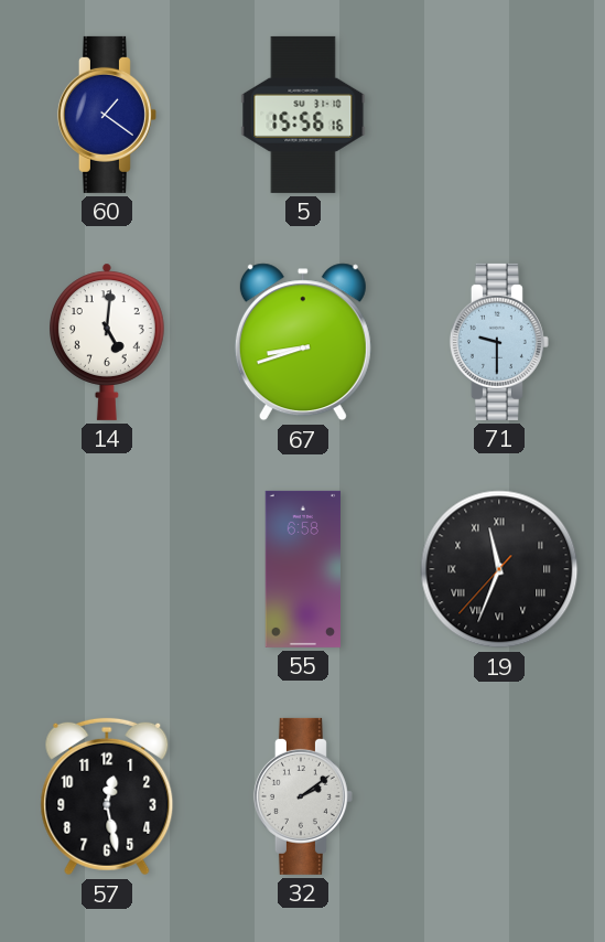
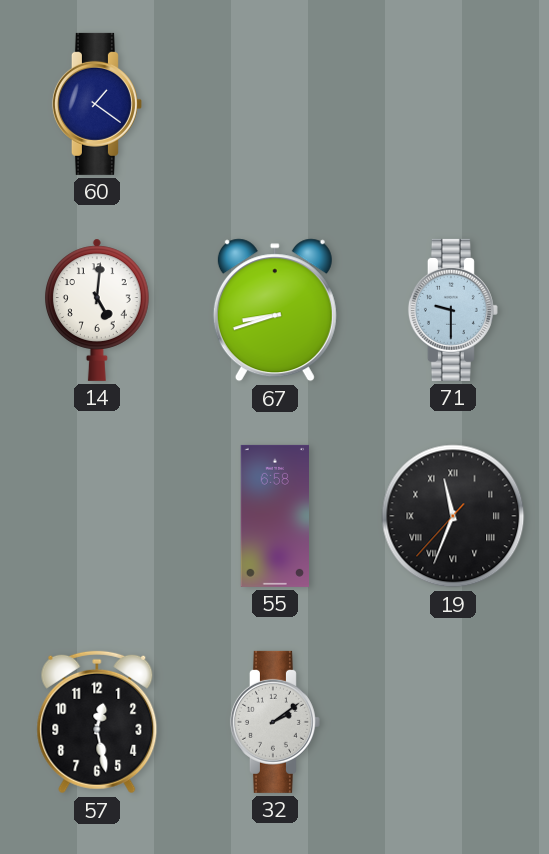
5: 15:56 -> none
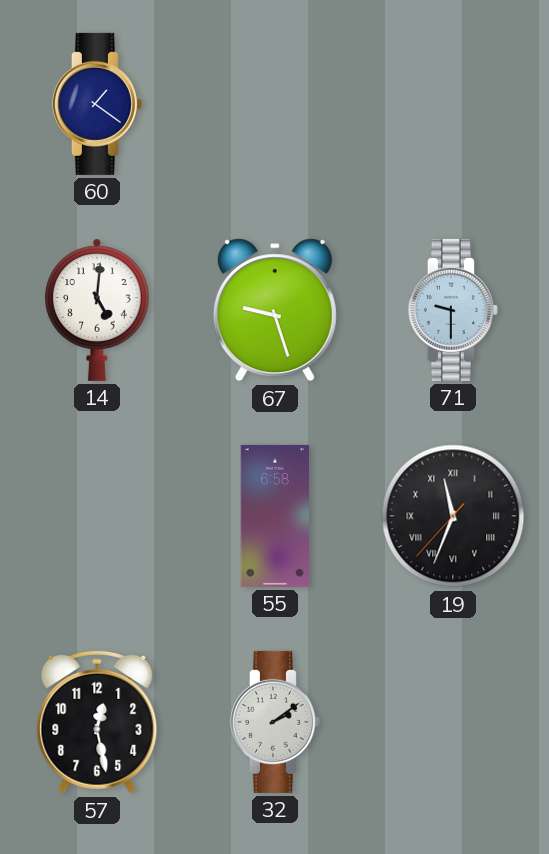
67: 8:42 -> 9:27
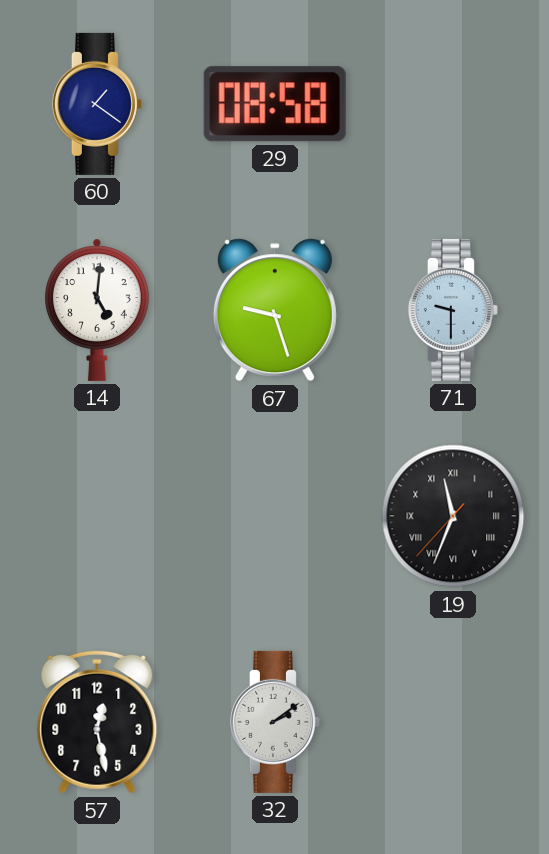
29: none -> 08:58
55: 6:58 -> none
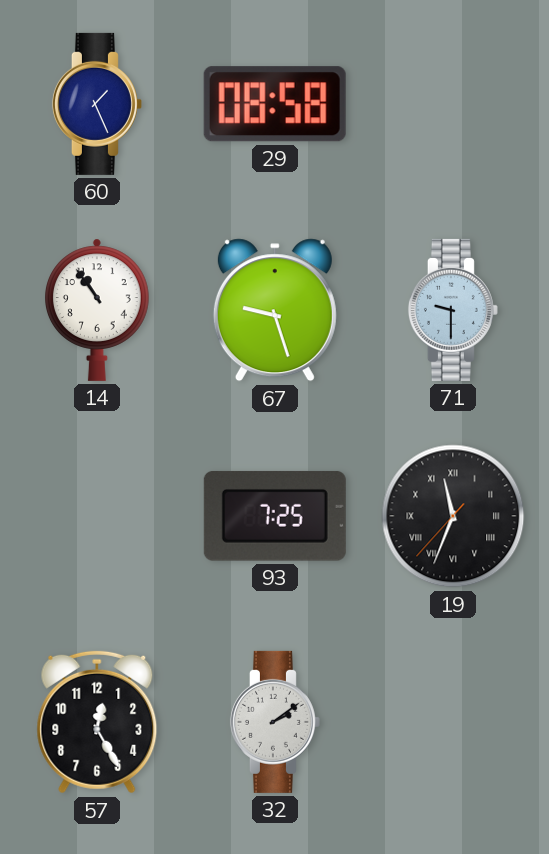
60: 1:21 -> 1:26
14: 5:01 -> 10:54
93: none -> 7:25
57: 12:28 -> 12:25
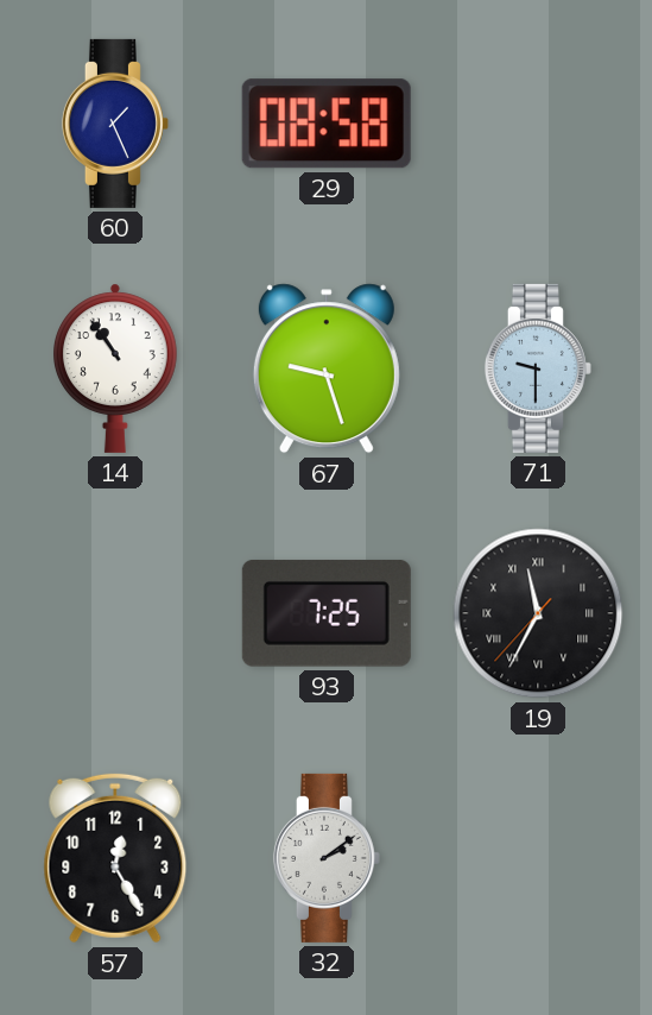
19: 11:33 -> 11:34
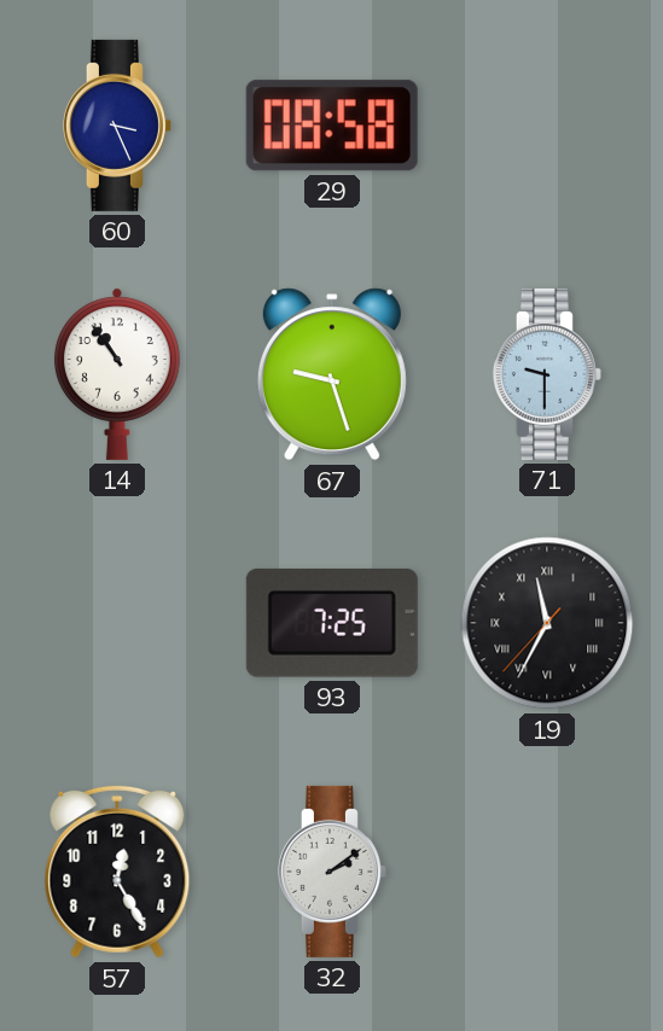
60: 1:26 -> 3:26
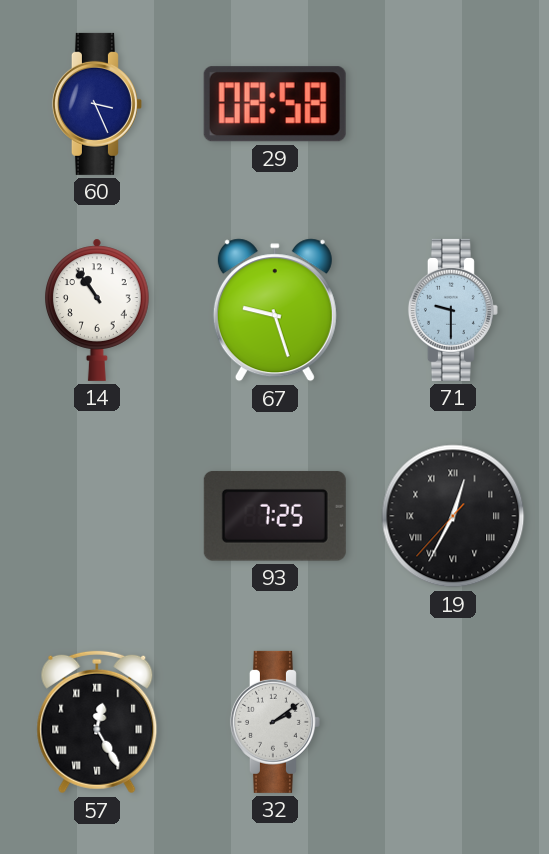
19: 11:34 -> 12:34
57 numerals: Arabic -> Roman
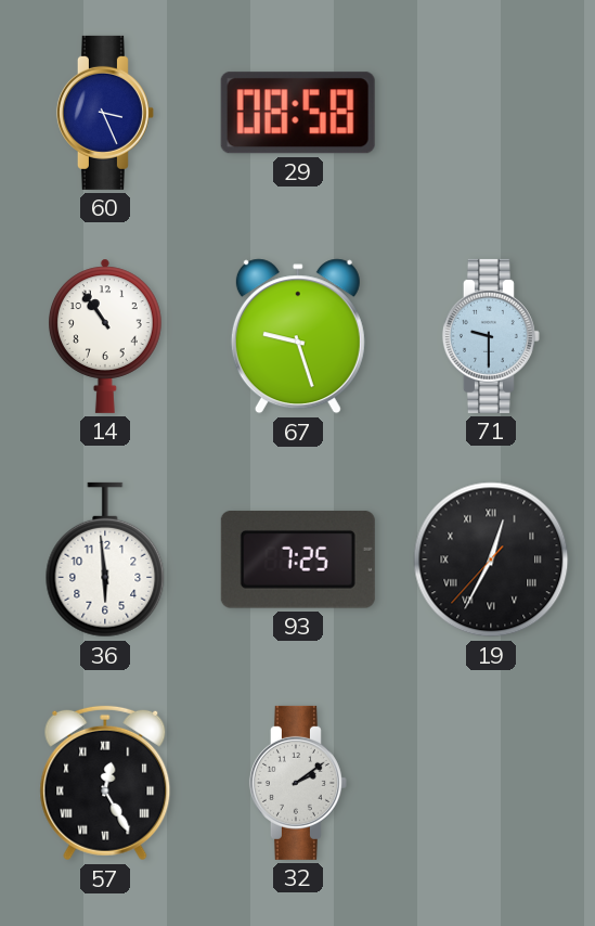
36: none -> 5:59
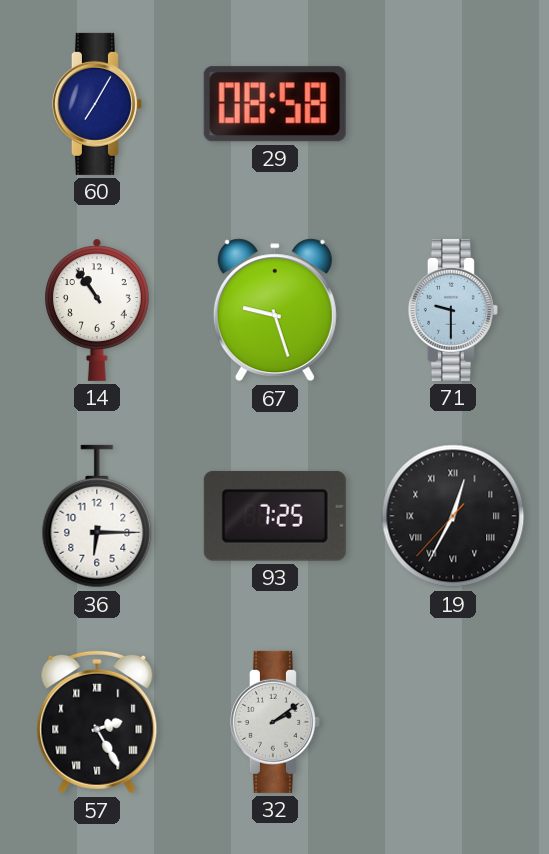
60: 3:26 -> 7:05
36: 5:59 -> 6:15
57: 12:25 -> 2:25
